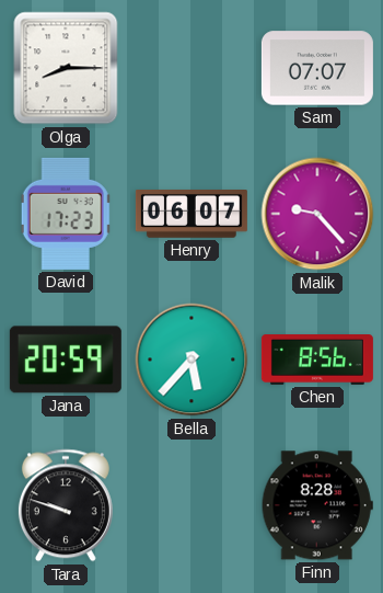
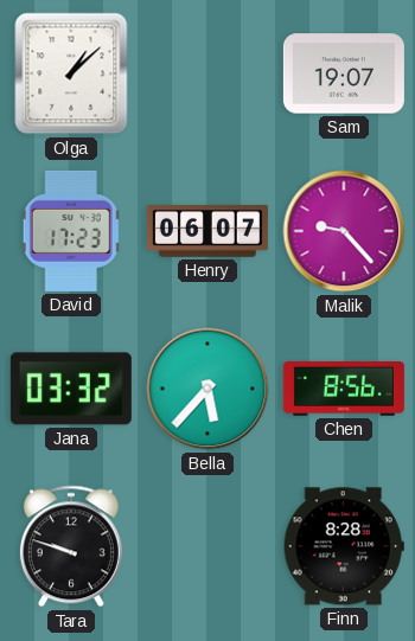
Olga: 8:15 -> 1:08
Sam: 07:07 -> 19:07
Jana: 20:59 -> 03:32
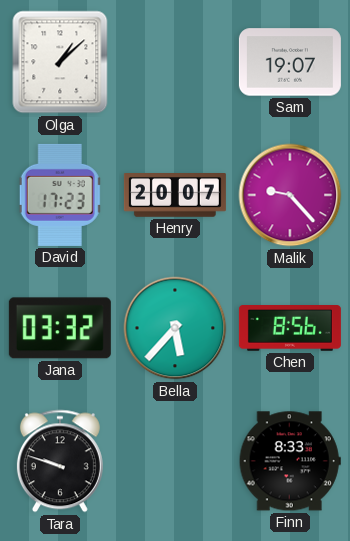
Henry: 06:07 -> 20:07
Finn: 8:28 -> 8:33
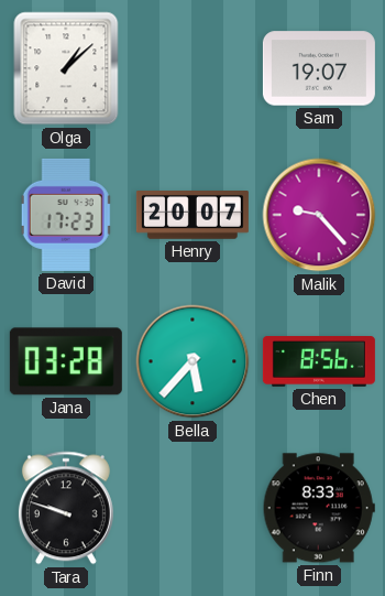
Jana: 03:32 -> 03:28
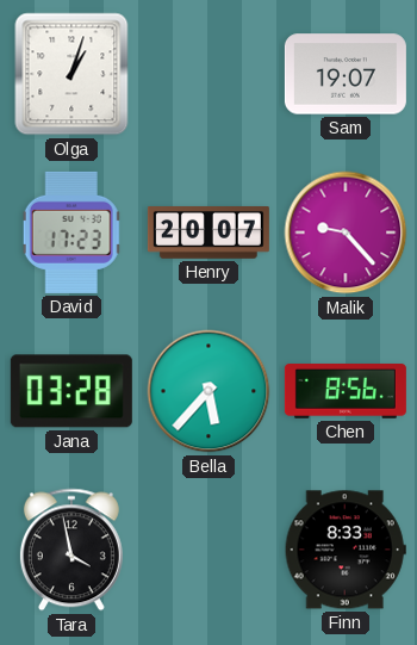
Olga: 1:08 -> 1:03
Tara: 9:48 -> 3:58
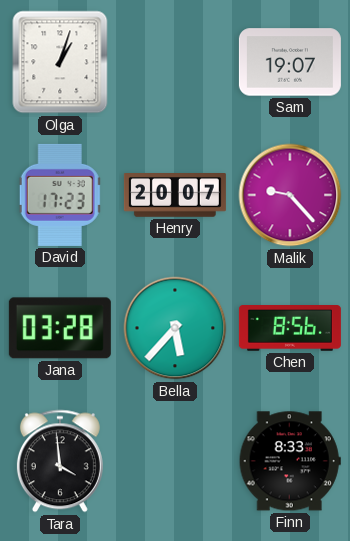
Tara: 3:58 -> 3:59
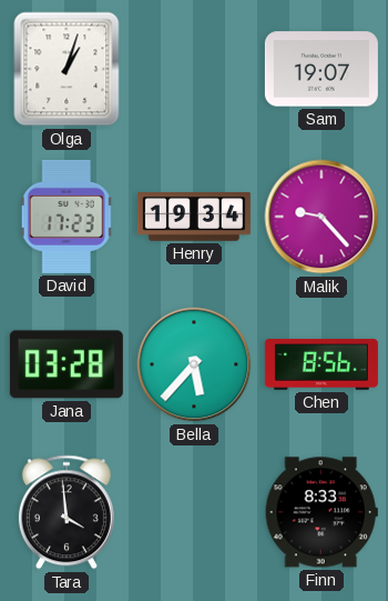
Henry: 20:07 -> 19:34
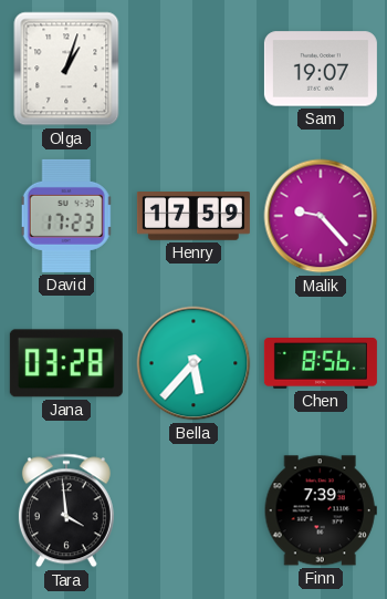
Henry: 19:34 -> 17:59
Finn: 8:33 -> 7:39
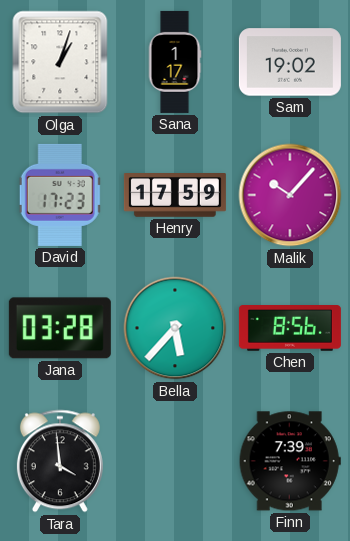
Sana: none -> 1:17
Sam: 19:07 -> 19:02
Malik: 9:23 -> 10:07
